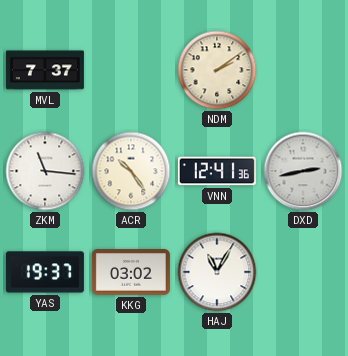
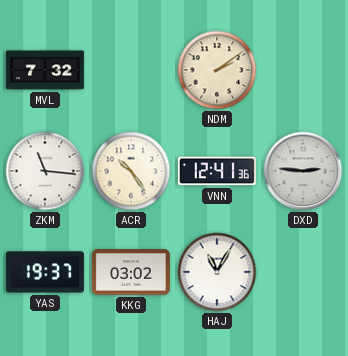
MVL: 7:37 -> 7:32
DXD: 2:43 -> 2:46
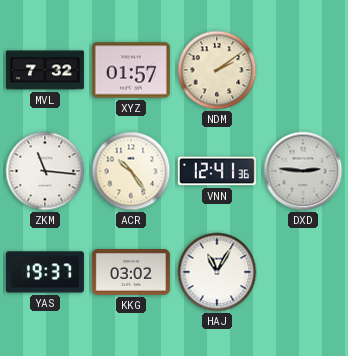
XYZ: none -> 01:57
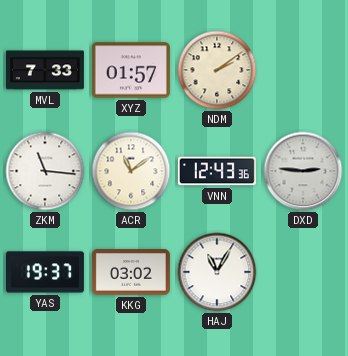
MVL: 7:32 -> 7:33
ACR: 10:24 -> 11:09
VNN: 12:41 -> 12:43
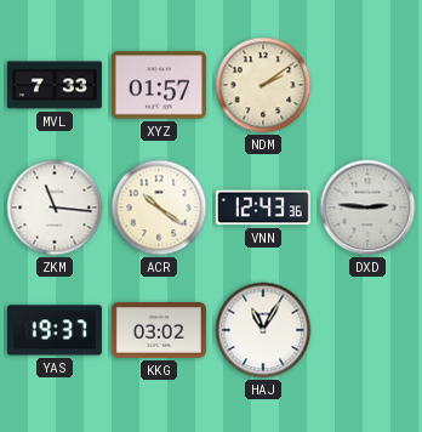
ACR: 11:09 -> 10:21
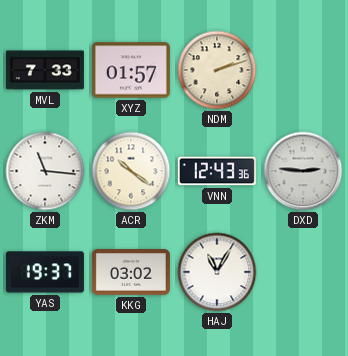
NDM: 2:09 -> 2:12
